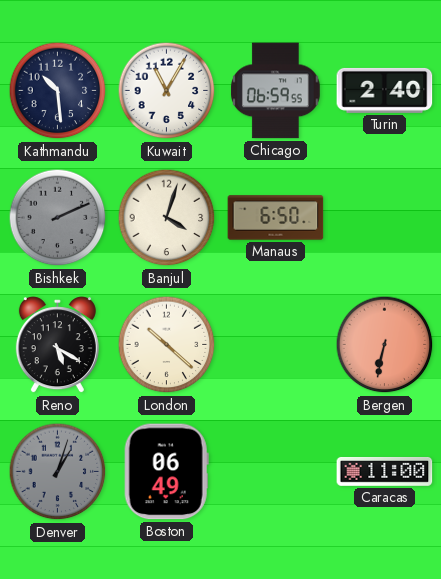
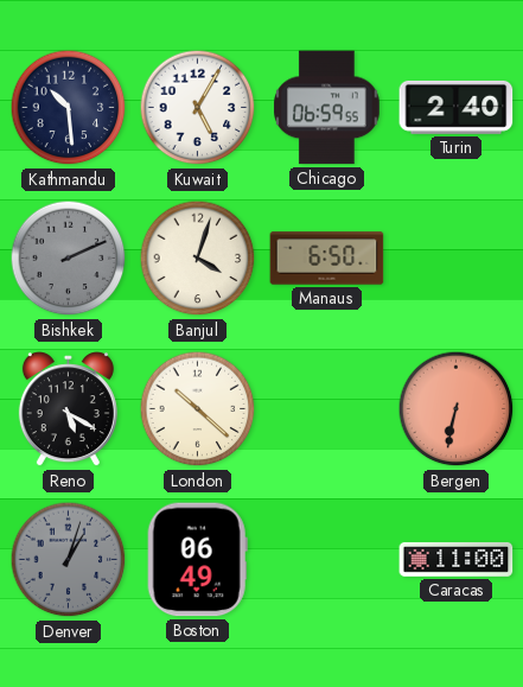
Kuwait: 11:05 -> 5:05
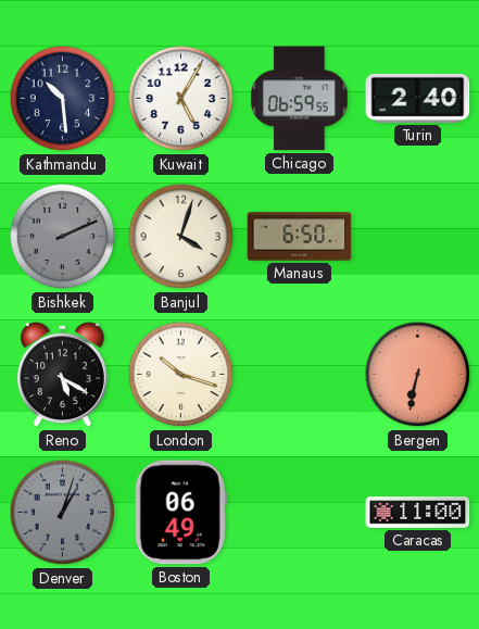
London: 10:22 -> 10:18
